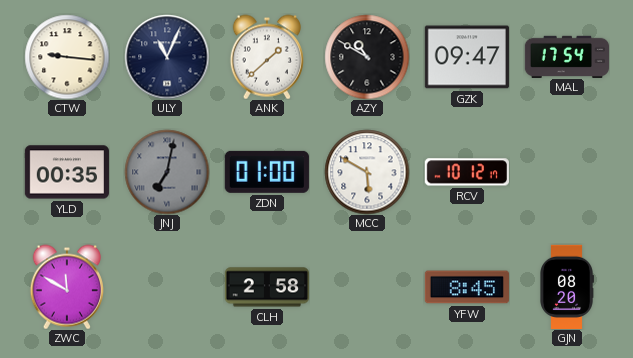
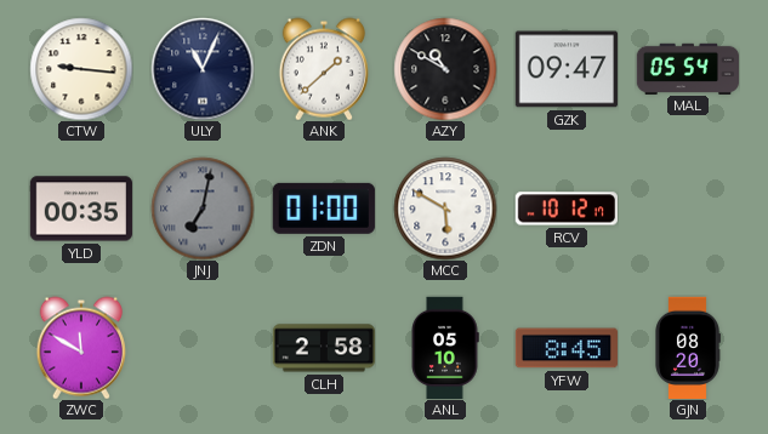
MAL: 17:54 -> 05:54
ANL: none -> 05:10
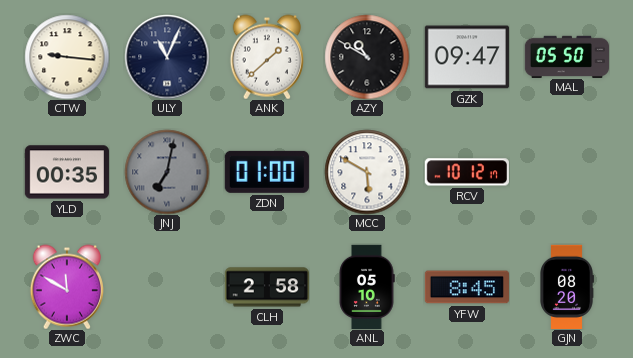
MAL: 05:54 -> 05:50
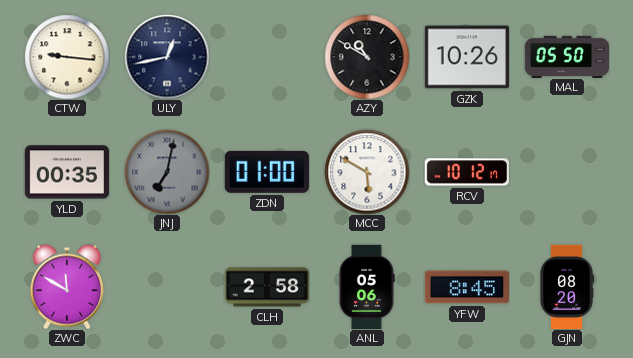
ULY: 11:04 -> 12:43
ANK: 1:38 -> none
GZK: 09:47 -> 10:26
ANL: 05:10 -> 05:06
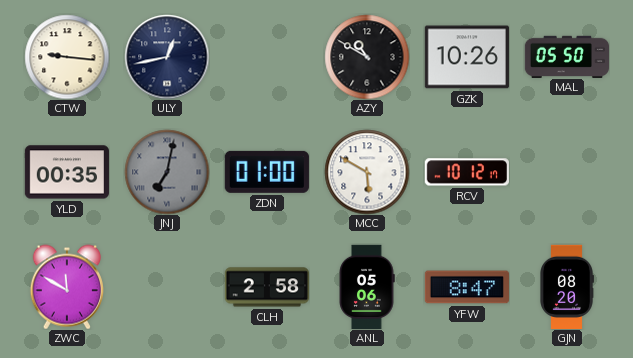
YFW: 8:45 -> 8:47
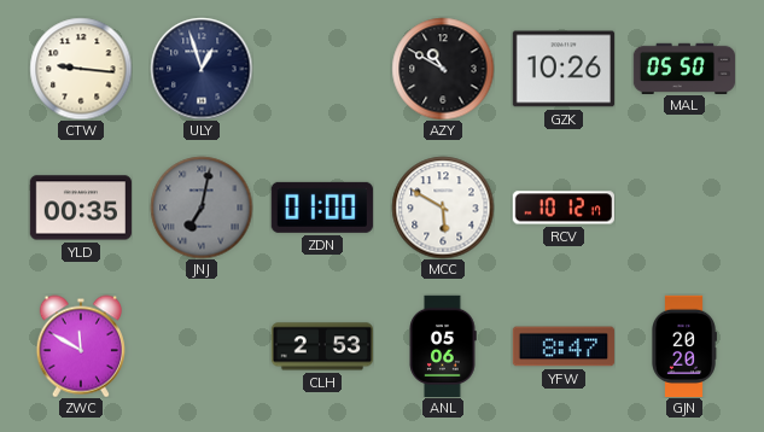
ULY: 12:43 -> 12:57
CLH: 2:58 -> 2:53
GJN: 08:20 -> 20:20
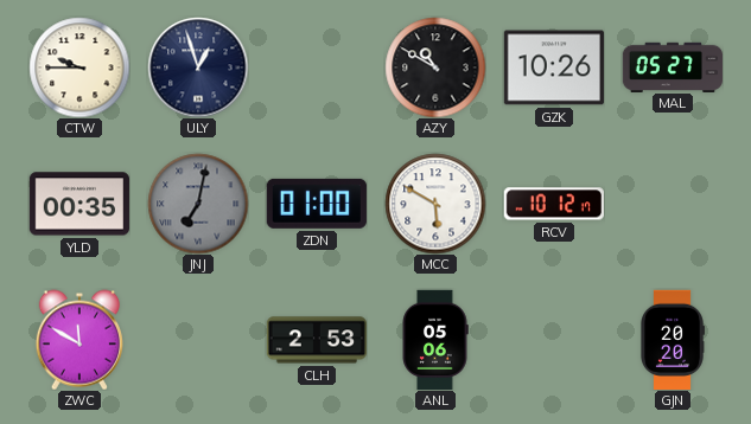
CTW: 9:16 -> 9:45
MAL: 05:50 -> 05:27
YFW: 8:47 -> none
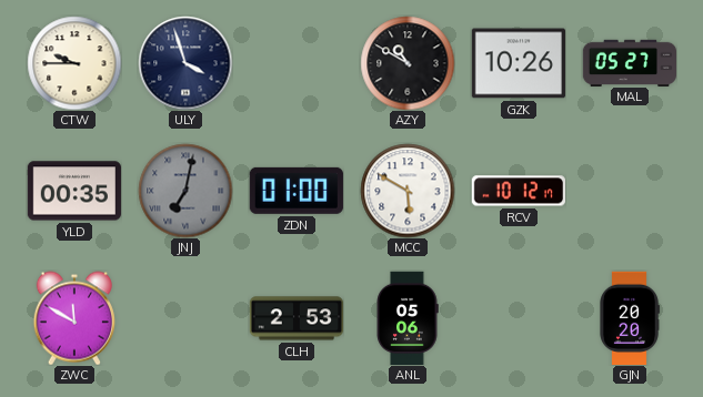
ULY: 12:57 -> 3:57
